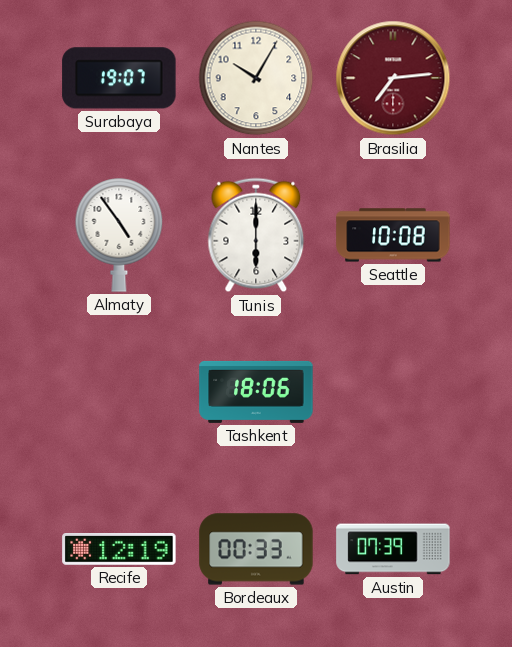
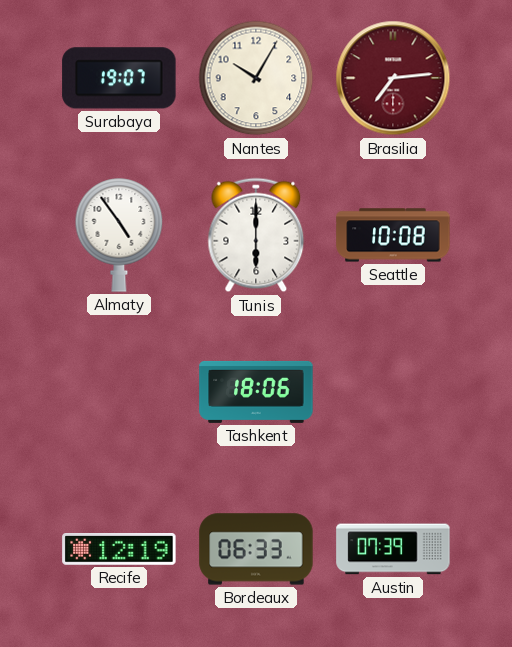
Bordeaux: 00:33 -> 06:33
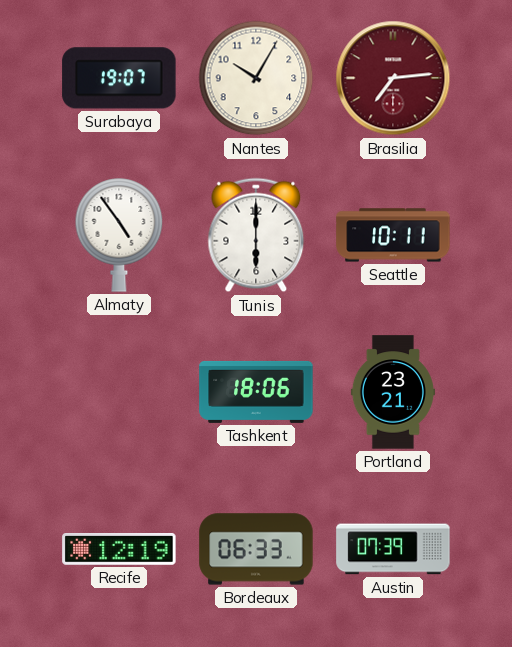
Seattle: 10:08 -> 10:11
Portland: none -> 23:21
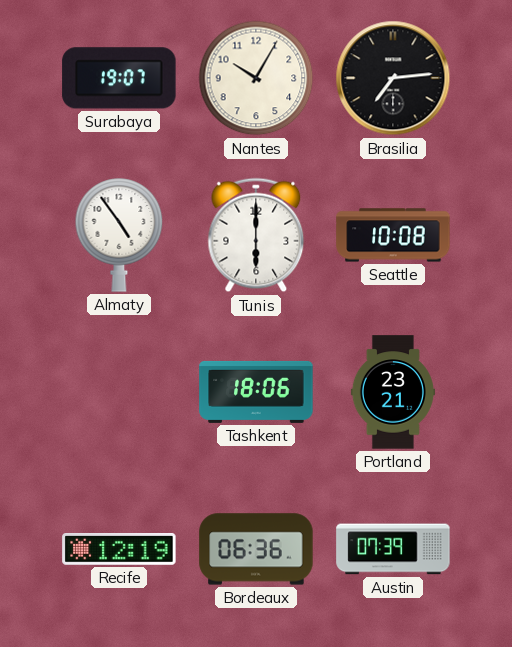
Brasilia dial: burgundy -> black
Seattle: 10:11 -> 10:08
Bordeaux: 06:33 -> 06:36
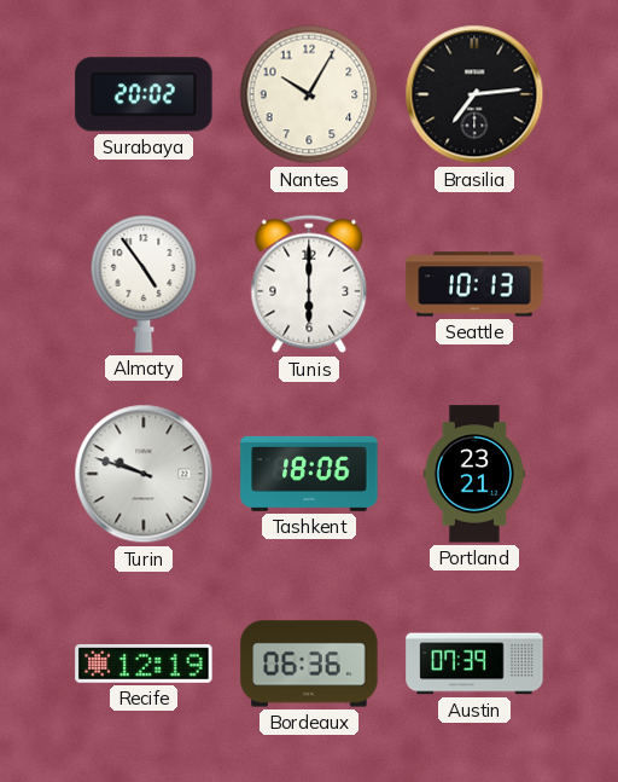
Surabaya: 19:07 -> 20:02
Seattle: 10:08 -> 10:13
Turin: none -> 9:48
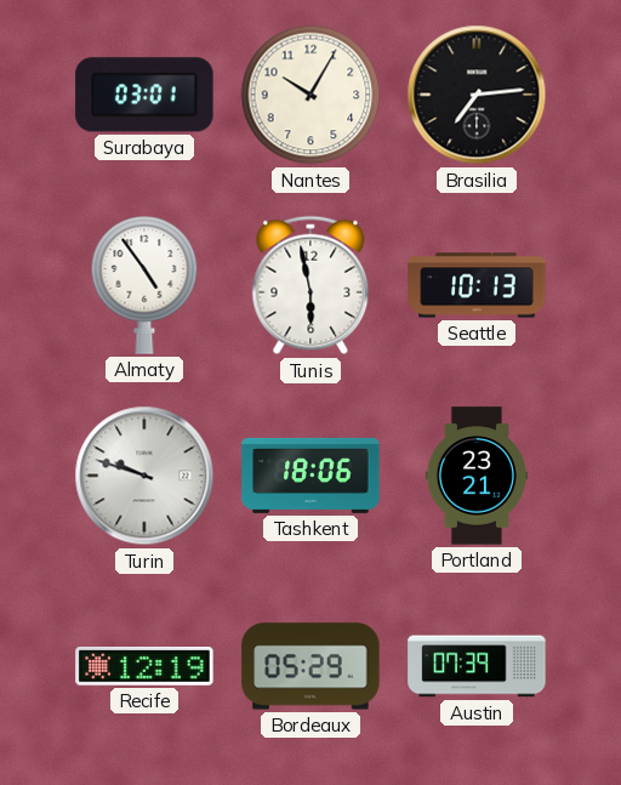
Surabaya: 20:02 -> 03:01
Tunis: 6:00 -> 5:58
Bordeaux: 06:36 -> 05:29
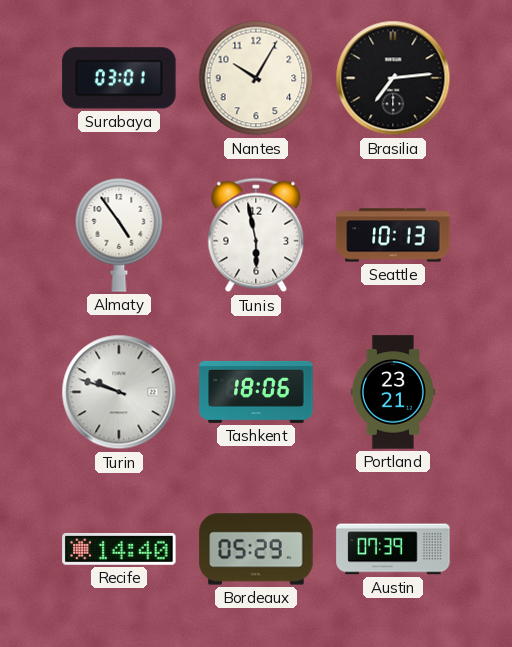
Recife: 12:19 -> 14:40
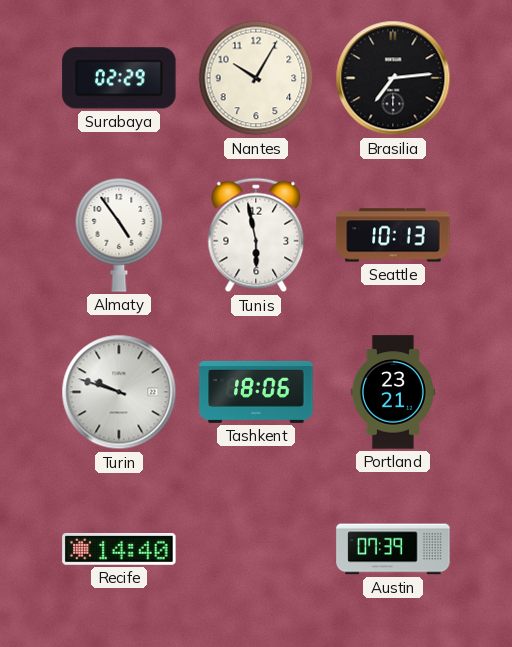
Surabaya: 03:01 -> 02:29
Bordeaux: 05:29 -> none
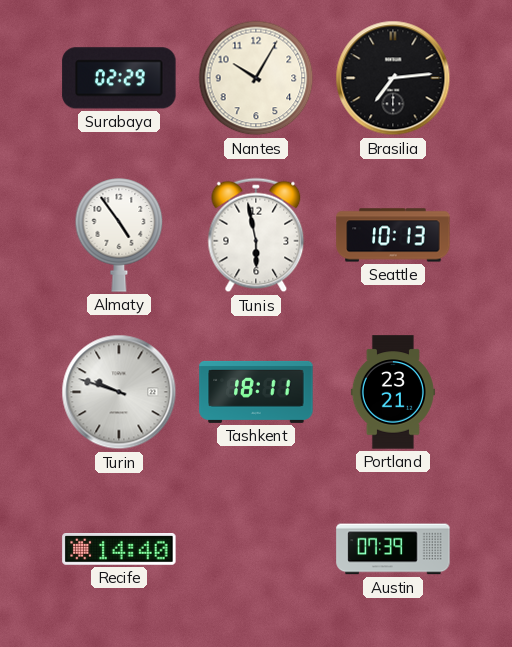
Tashkent: 18:06 -> 18:11
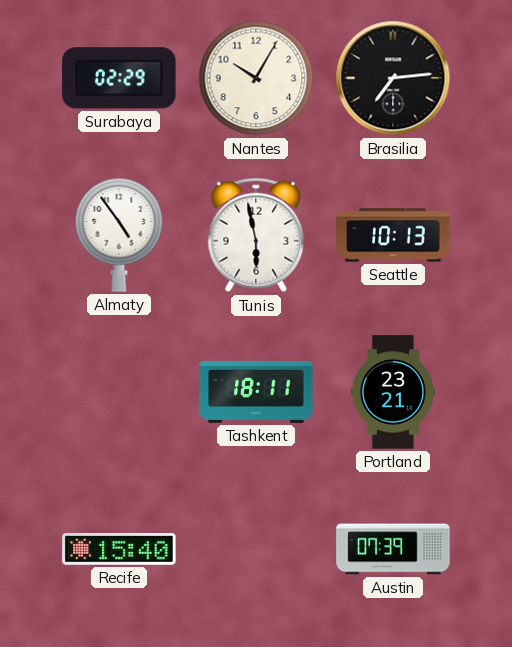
Turin: 9:48 -> none
Recife: 14:40 -> 15:40
